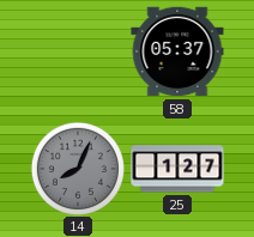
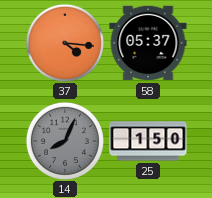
37: none -> 4:16
25: 1:27 -> 1:50
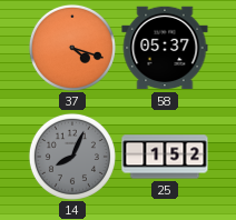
37: 4:16 -> 4:18
25: 1:50 -> 1:52
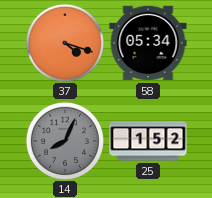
58: 05:37 -> 05:34
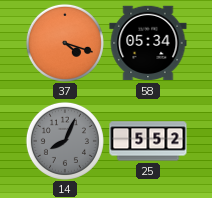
25: 1:52 -> 5:52
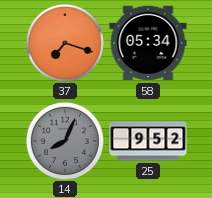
37: 4:18 -> 7:18
25: 5:52 -> 9:52
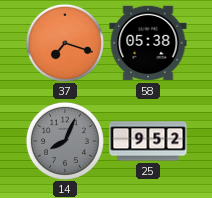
58: 05:34 -> 05:38
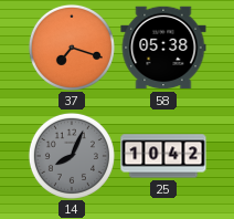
25: 9:52 -> 10:42
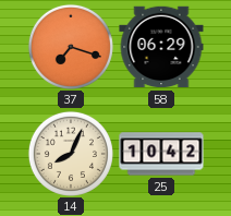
58: 05:38 -> 06:29
14 dial: grey -> cream
